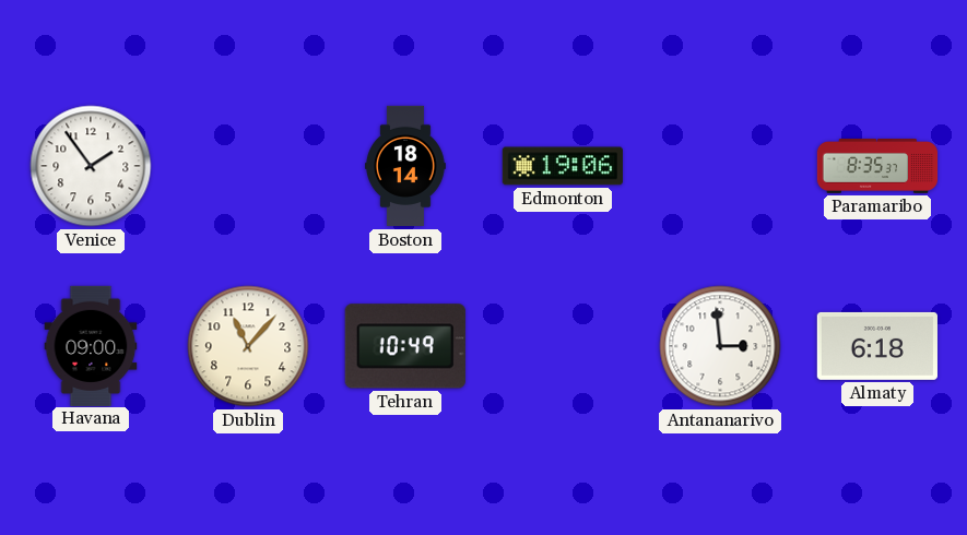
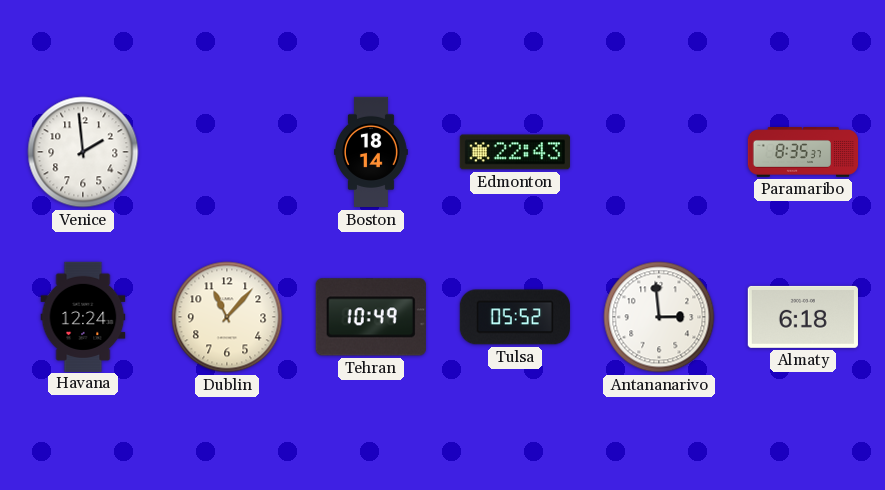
Venice: 1:54 -> 1:59
Edmonton: 19:06 -> 22:43
Havana: 09:00 -> 12:24
Tulsa: none -> 05:52
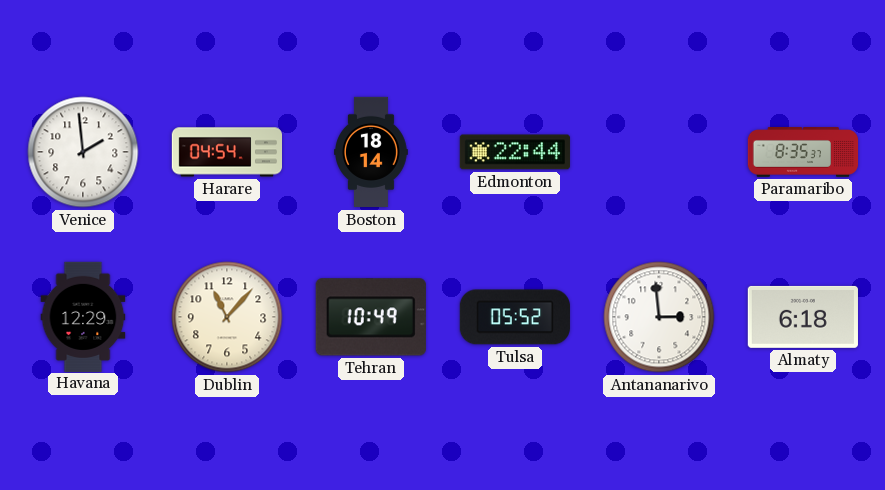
Harare: none -> 04:54
Edmonton: 22:43 -> 22:44
Havana: 12:24 -> 12:29
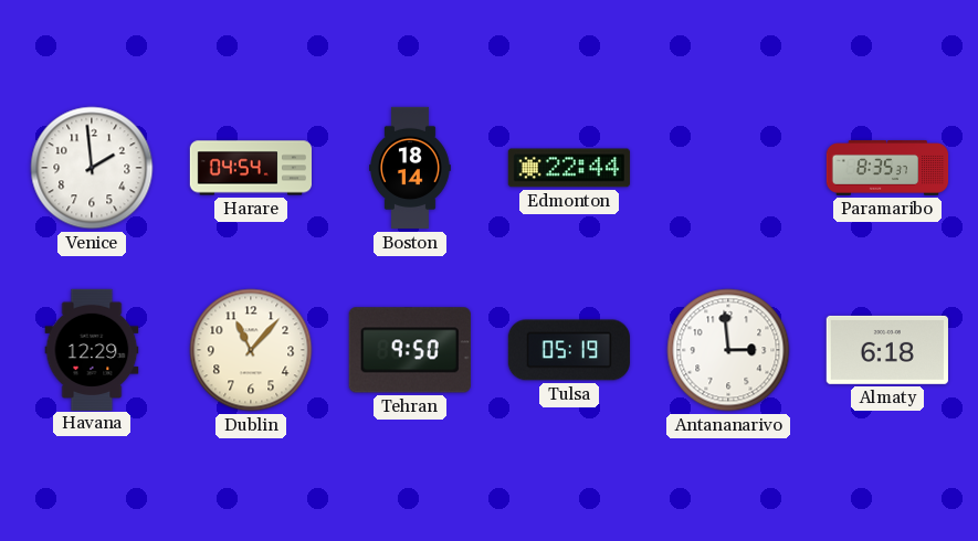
Tehran: 10:49 -> 9:50
Tulsa: 05:52 -> 05:19
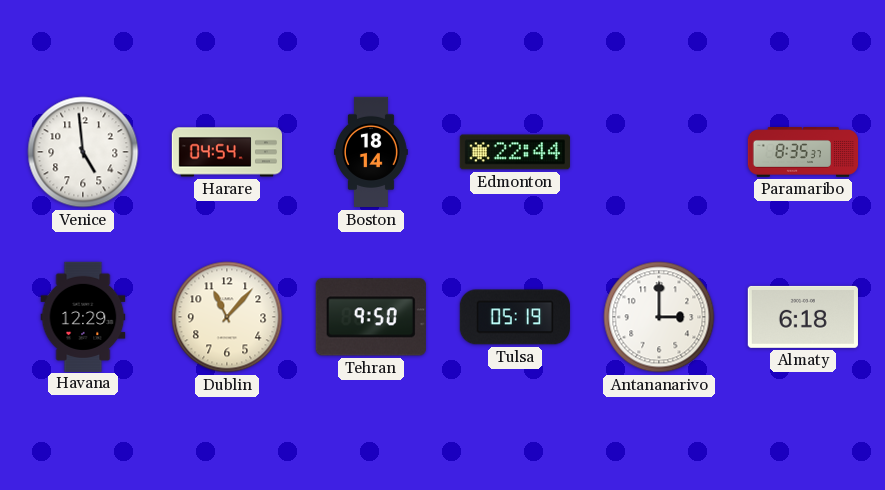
Venice: 1:59 -> 4:59
Antananarivo: 2:59 -> 3:00
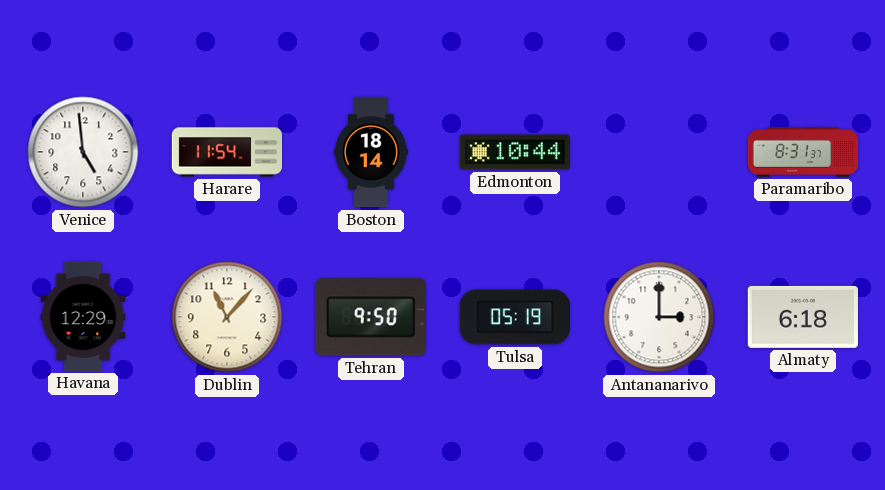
Harare: 04:54 -> 11:54
Edmonton: 22:44 -> 10:44
Paramaribo: 8:35 -> 8:31
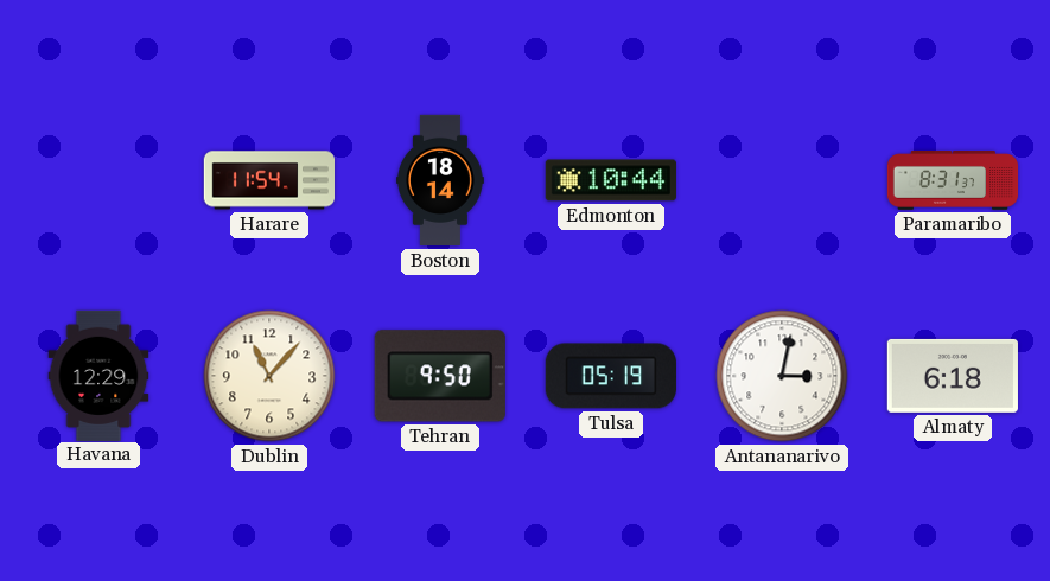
Venice: 4:59 -> none
Antananarivo: 3:00 -> 3:02
